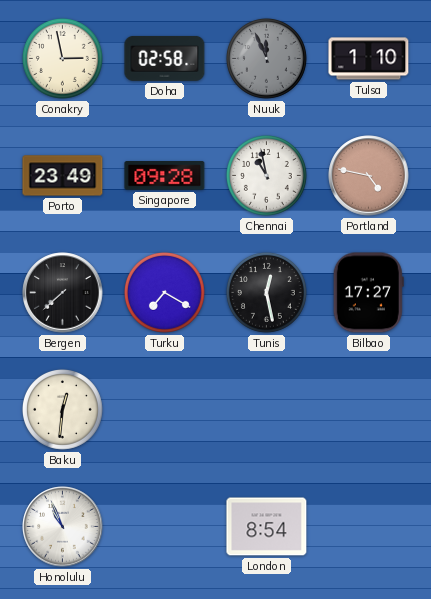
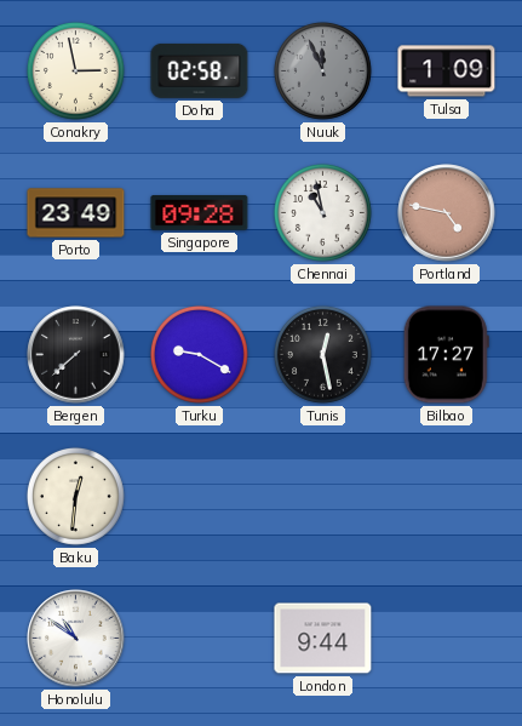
Tulsa: 1:10 -> 1:09
Turku: 7:20 -> 9:20
Honolulu: 10:56 -> 10:51
London: 8:54 -> 9:44
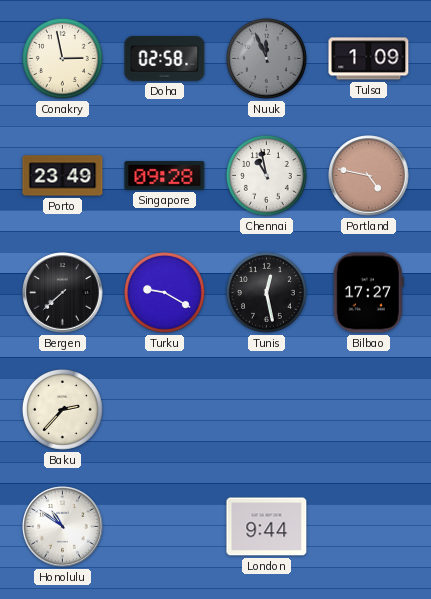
Baku: 12:31 -> 2:37
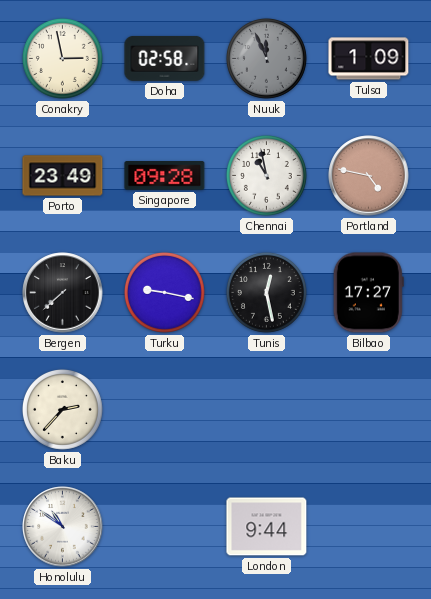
Turku: 9:20 -> 9:17
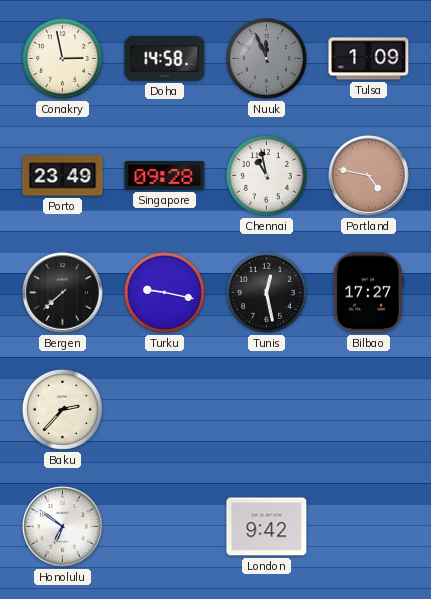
Doha: 02:58 -> 14:58
Honolulu: 10:51 -> 6:51
London: 9:44 -> 9:42
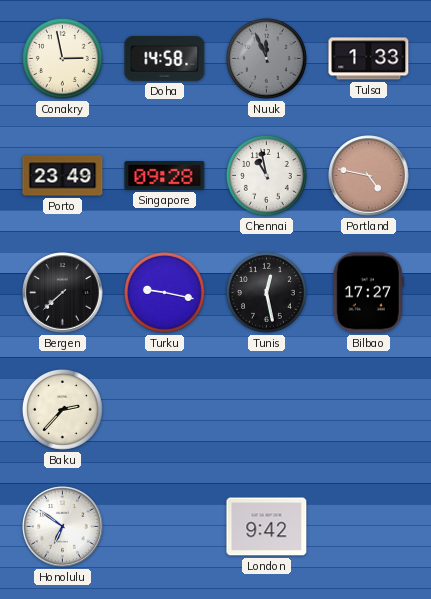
Tulsa: 1:09 -> 1:33
